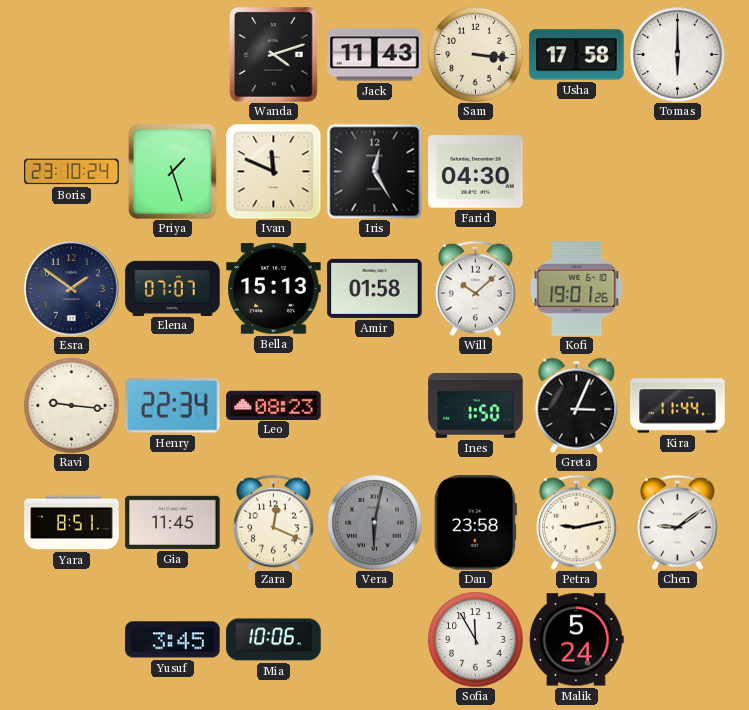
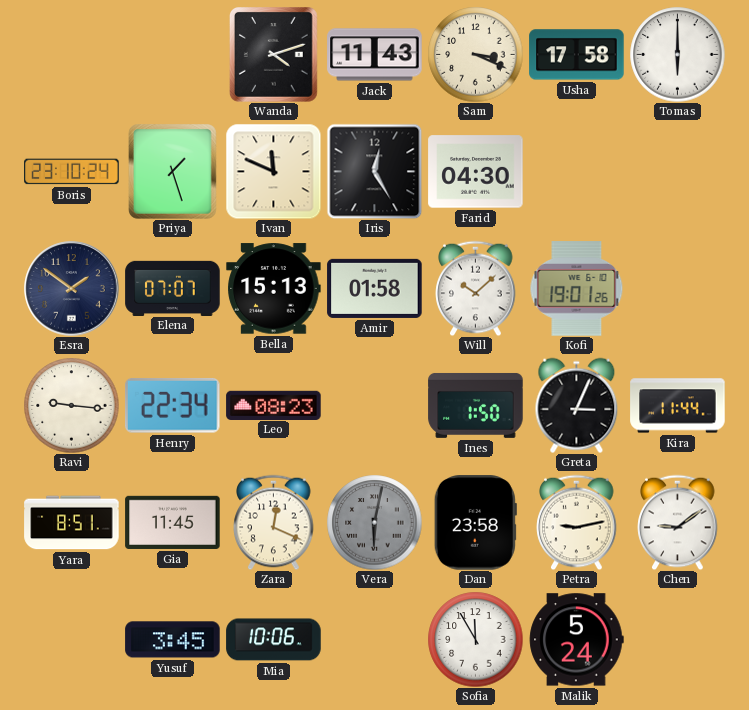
Sam: 3:16 -> 3:19
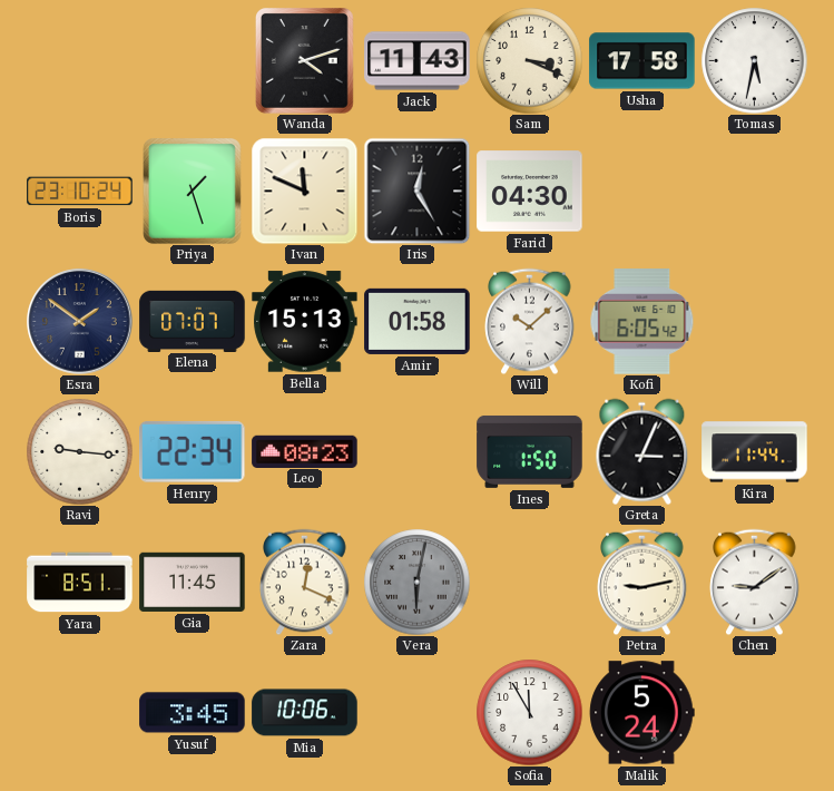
Tomas: 6:00 -> 5:32
Kofi: 19:01 -> 6:05
Dan: 23:58 -> none
